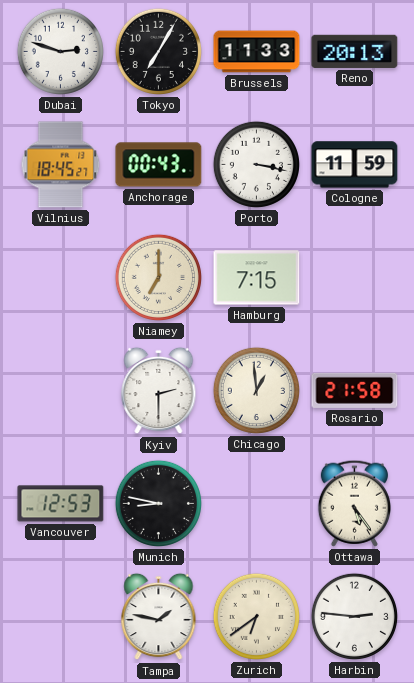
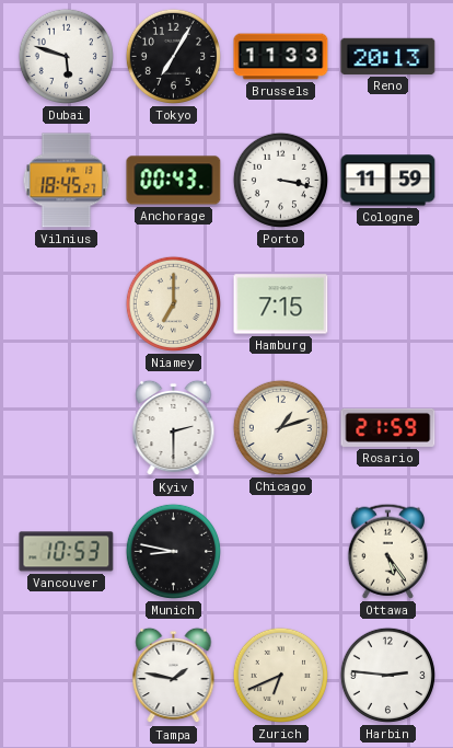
Dubai: 2:48 -> 5:48
Chicago: 12:59 -> 1:12
Rosario: 21:58 -> 21:59
Vancouver: 12:53 -> 10:53
Zurich: 6:39 -> 6:41
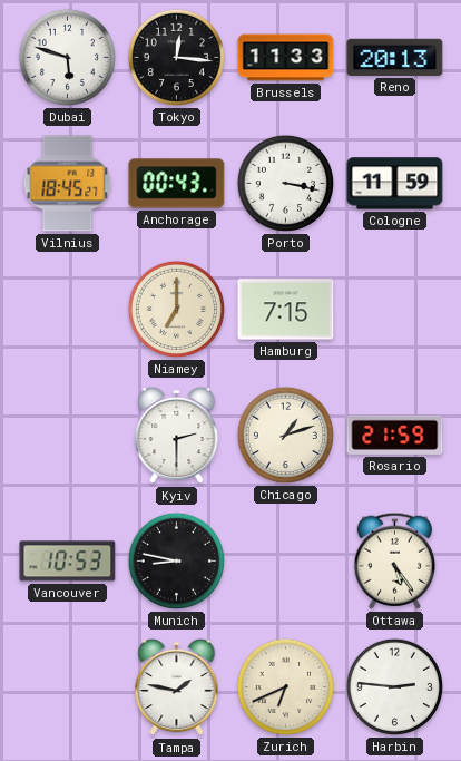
Tokyo: 7:05 -> 12:16
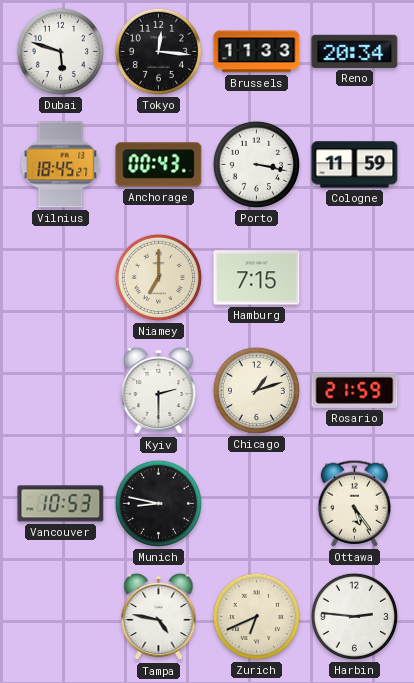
Reno: 20:13 -> 20:34
Tampa: 1:47 -> 4:47
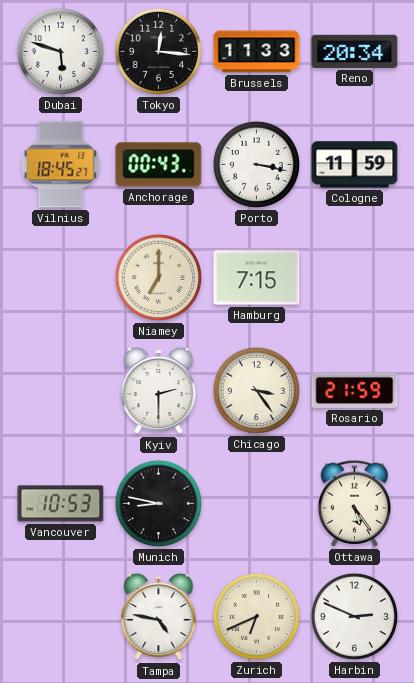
Chicago: 1:12 -> 3:24
Harbin: 2:46 -> 2:49
